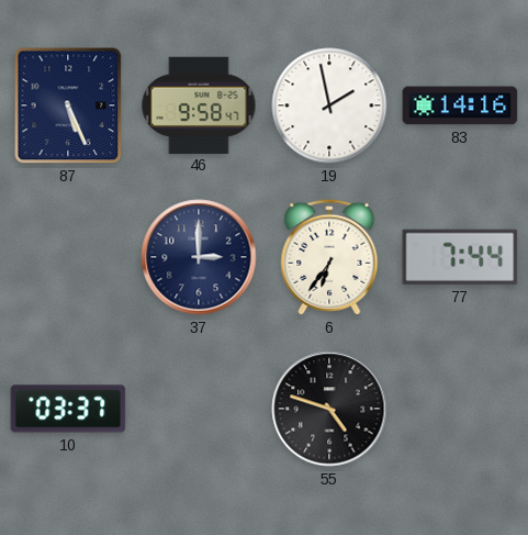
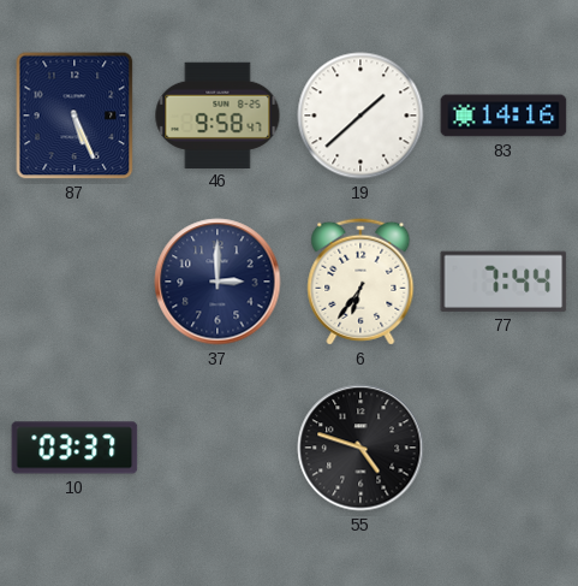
19: 1:58 -> 1:38
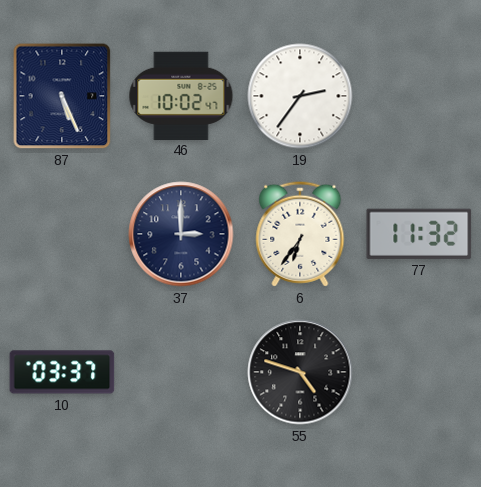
46: 9:58 -> 10:02
19: 1:38 -> 2:36
83: 14:16 -> none
77: 7:44 -> 11:32
